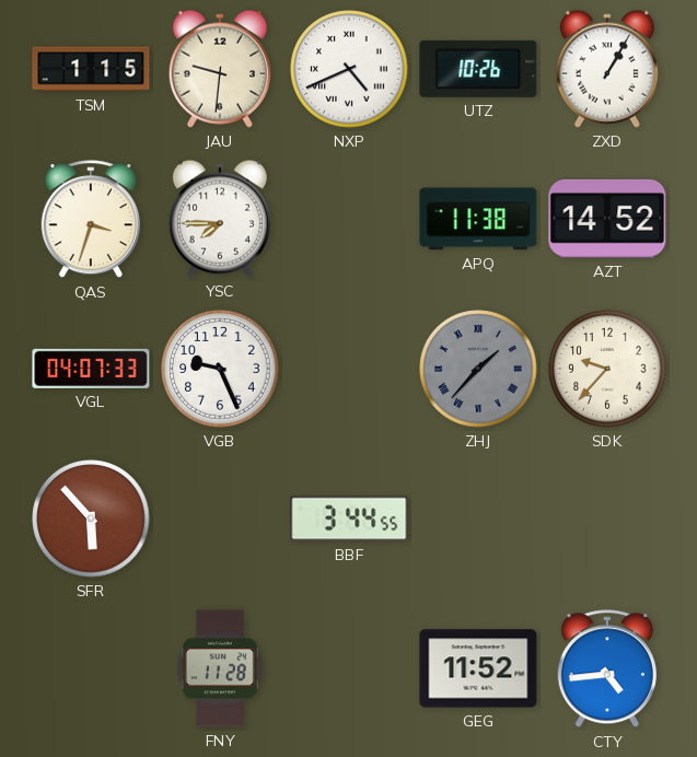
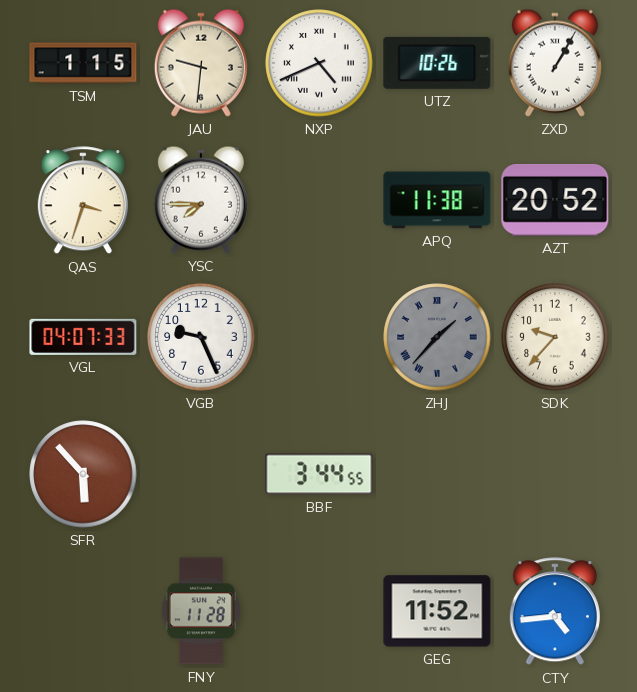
AZT: 14:52 -> 20:52
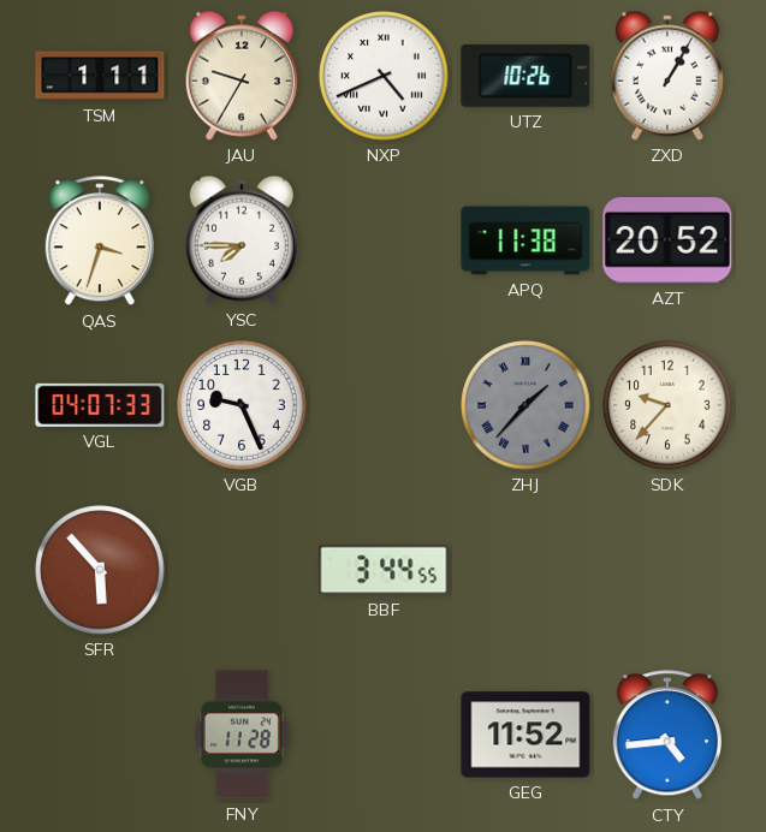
TSM: 1:15 -> 1:11
JAU: 9:31 -> 9:35
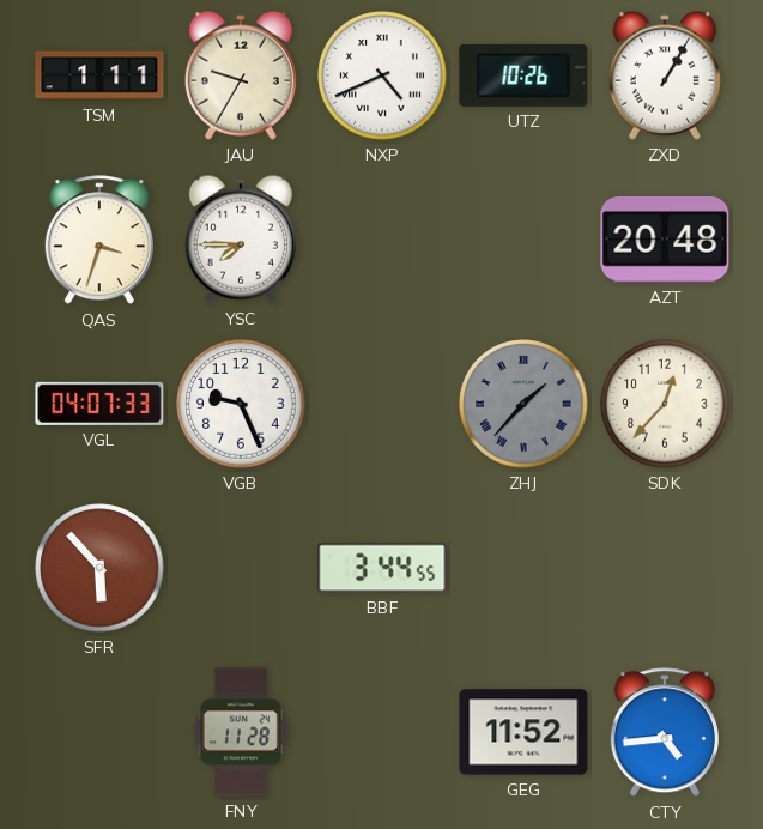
APQ: 11:38 -> none
AZT: 20:52 -> 20:48
SDK: 9:37 -> 12:37
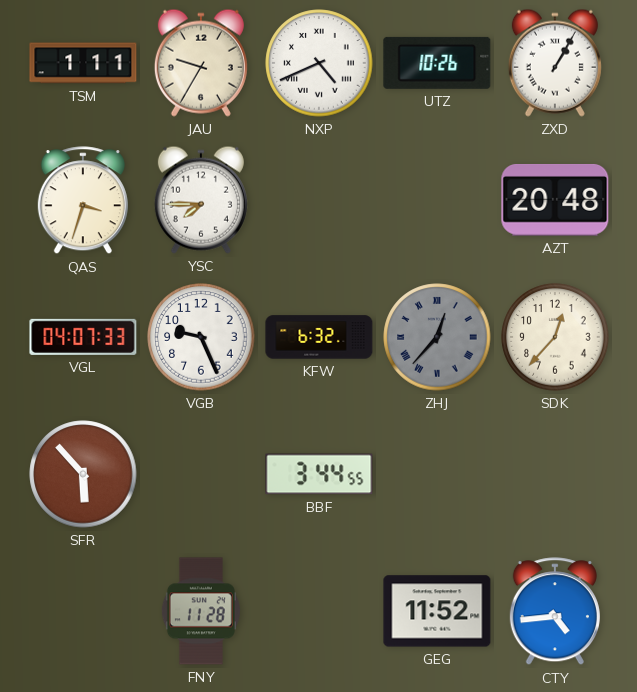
KFW: none -> 6:32
ZHJ: 1:37 -> 12:37
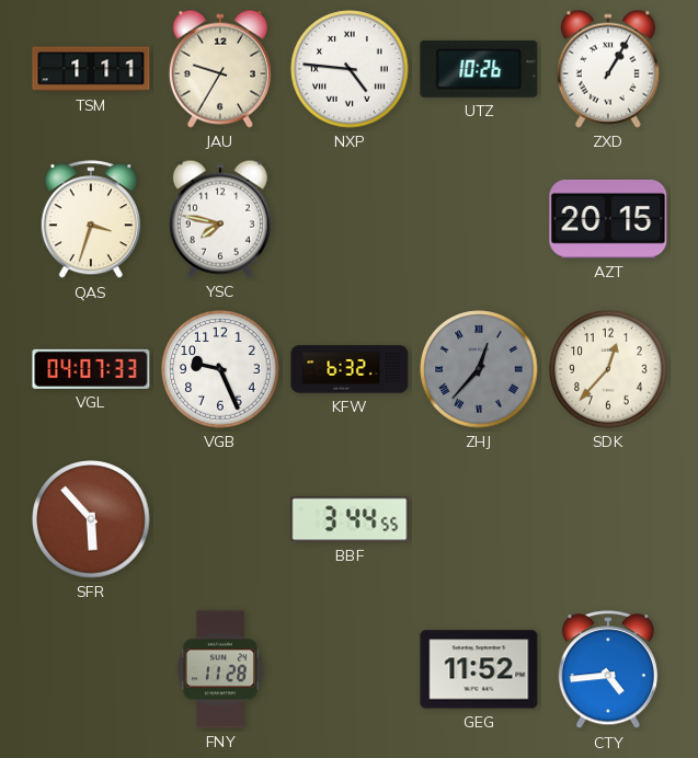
NXP: 4:41 -> 4:46
YSC: 7:45 -> 7:47
AZT: 20:48 -> 20:15
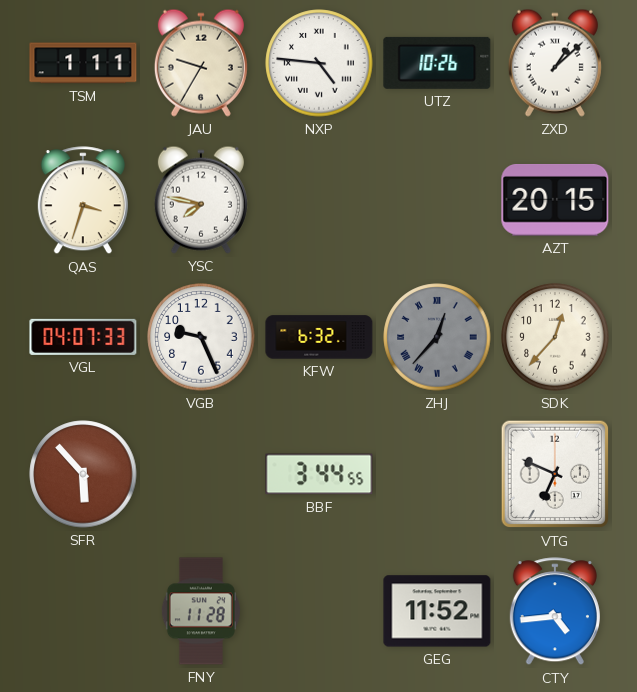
ZXD: 1:05 -> 1:08
VTG: none -> 6:49
